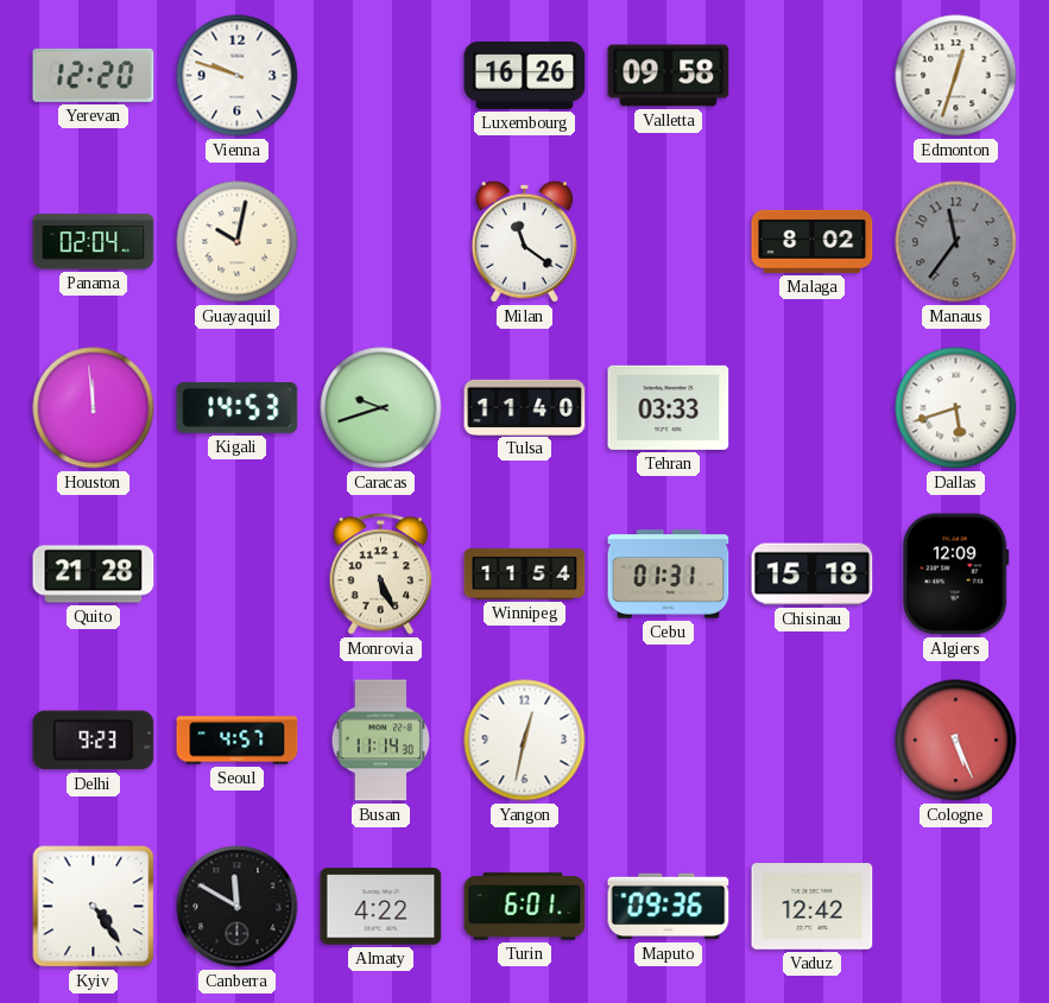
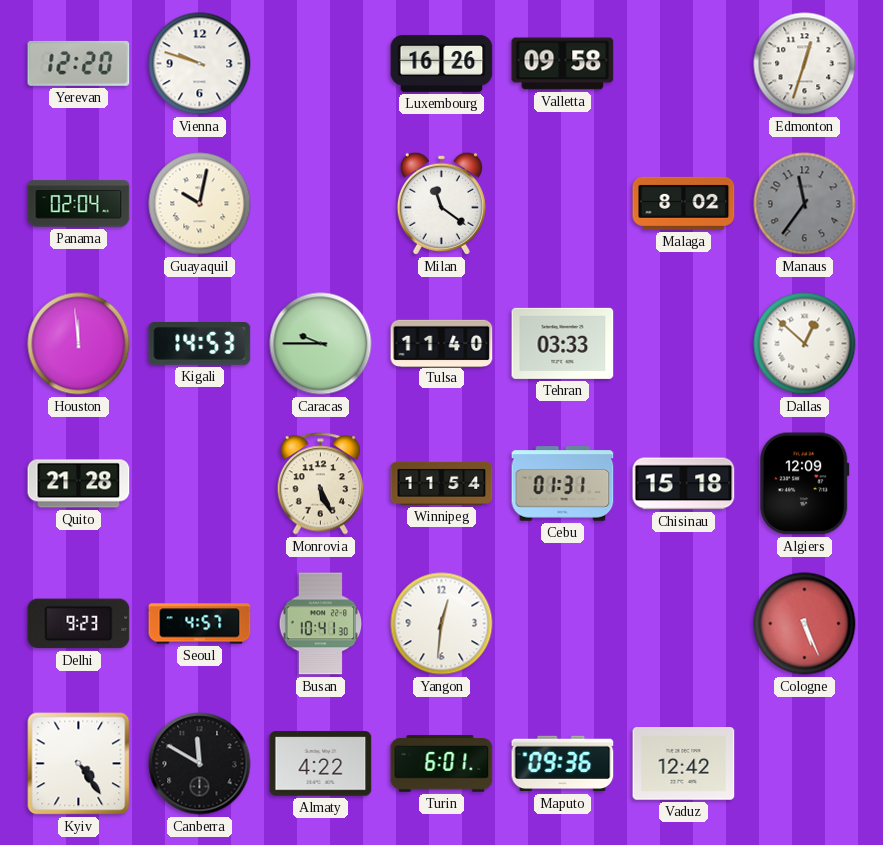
Caracas: 9:42 -> 9:45
Dallas: 5:42 -> 12:52
Busan: 11:14 -> 10:41
Yangon: 12:32 -> 12:31
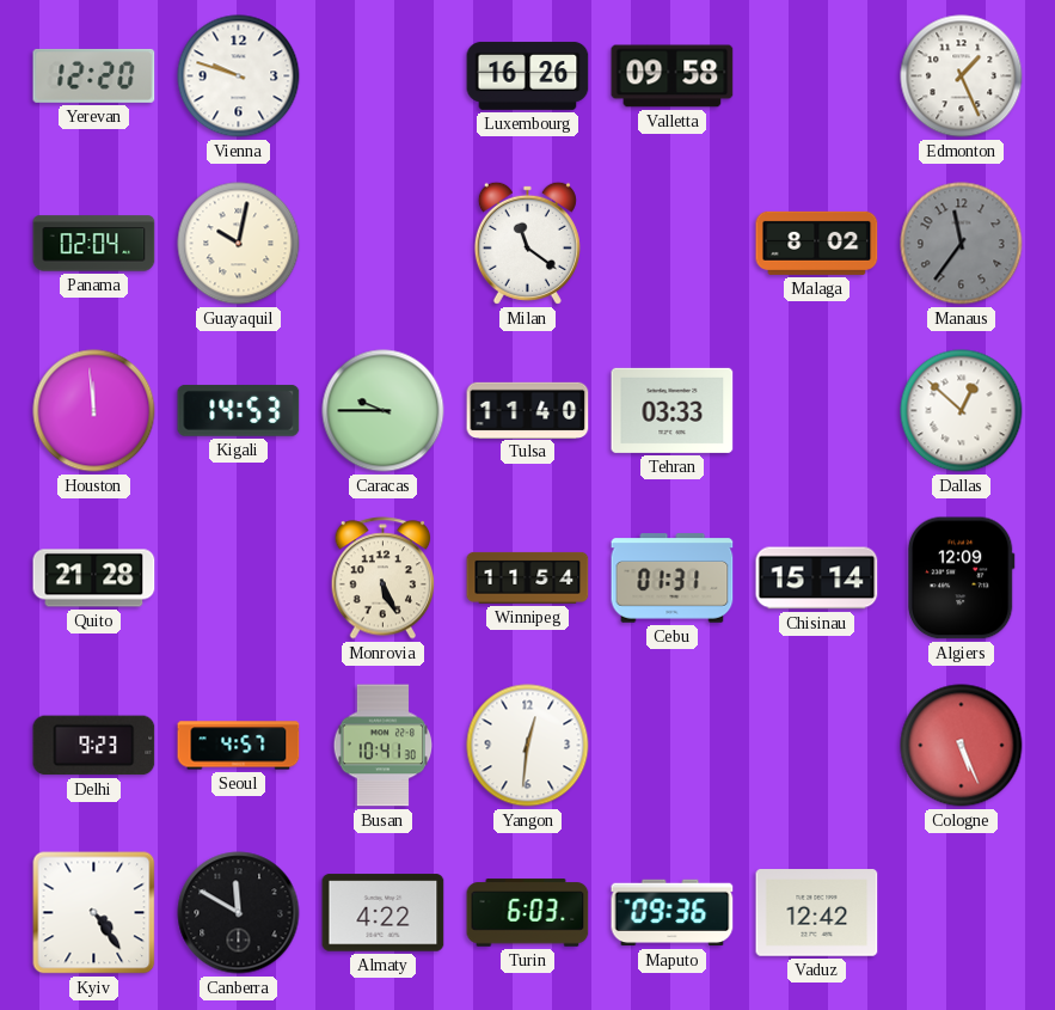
Edmonton: 12:33 -> 1:26
Chisinau: 15:18 -> 15:14
Turin: 6:01 -> 6:03
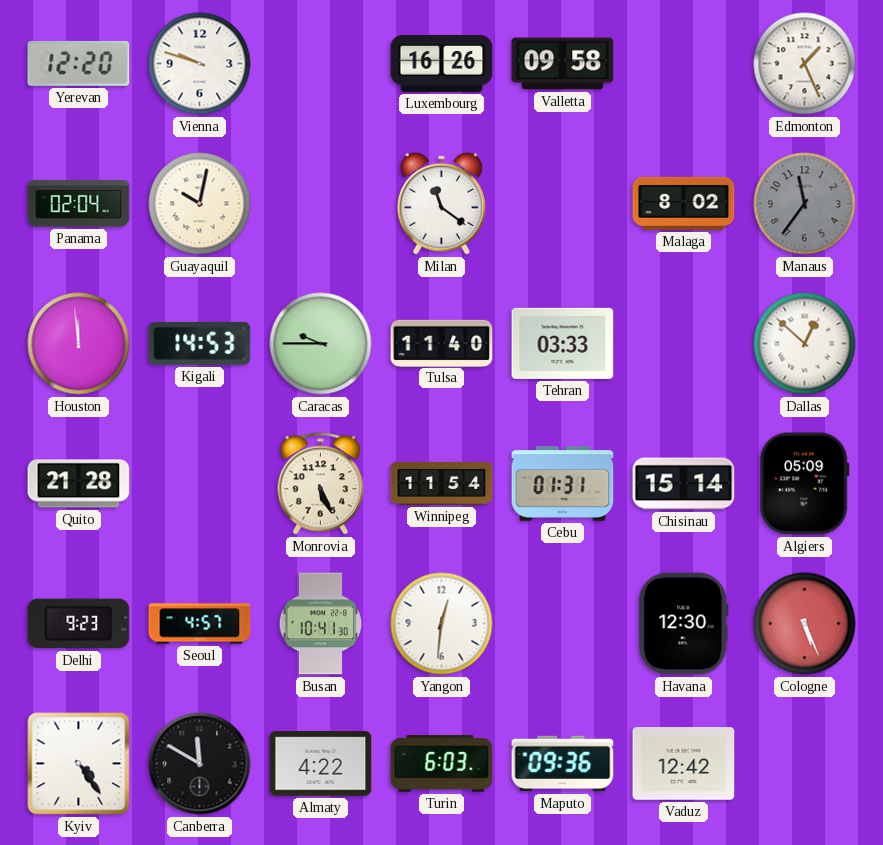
Algiers: 12:09 -> 05:09
Havana: none -> 12:30
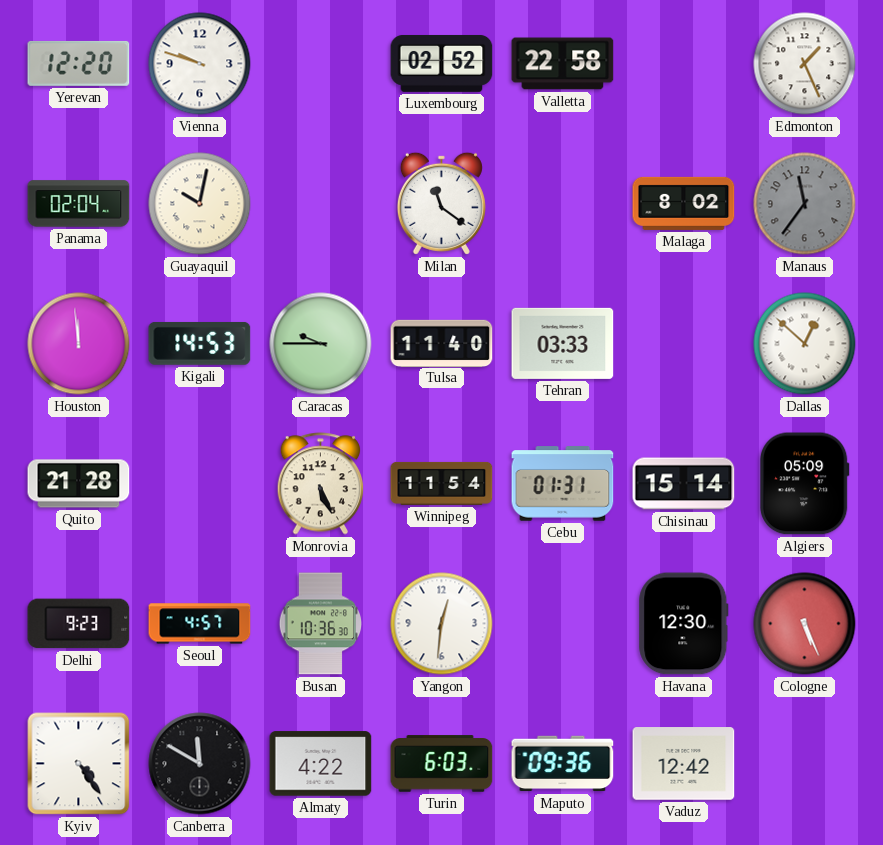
Luxembourg: 16:26 -> 02:52
Valletta: 09:58 -> 22:58
Busan: 10:41 -> 10:36
